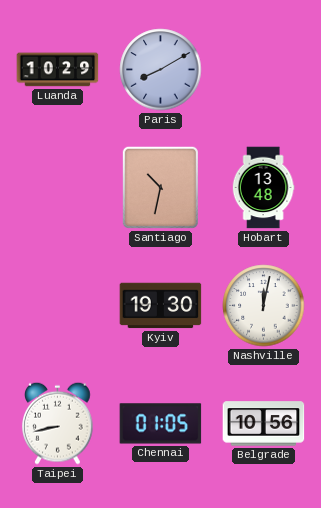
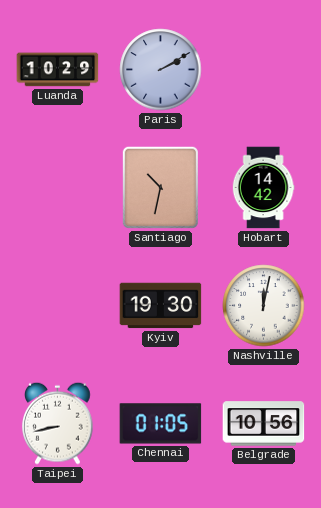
Paris: 8:10 -> 2:10
Hobart: 13:48 -> 14:42
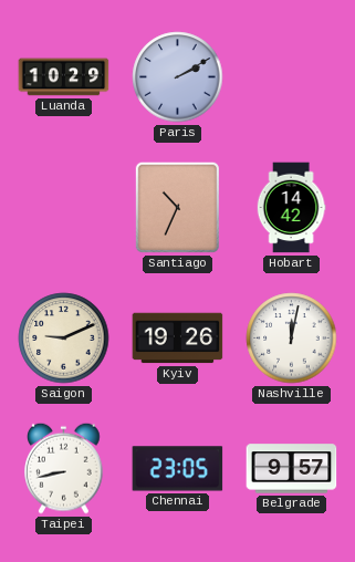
Santiago: 10:32 -> 10:34
Saigon: none -> 9:11
Kyiv: 19:30 -> 19:26
Chennai: 01:05 -> 23:05
Belgrade: 10:56 -> 9:57
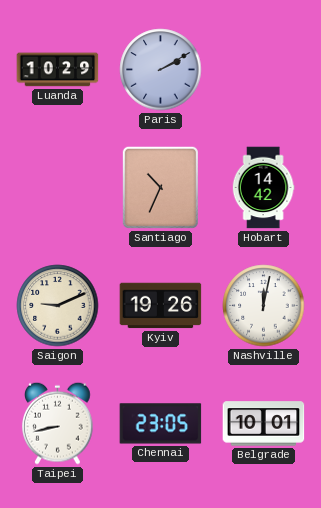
Belgrade: 9:57 -> 10:01
